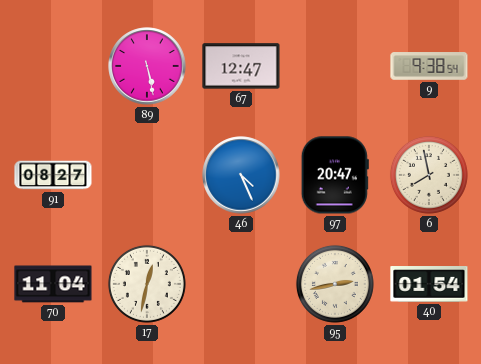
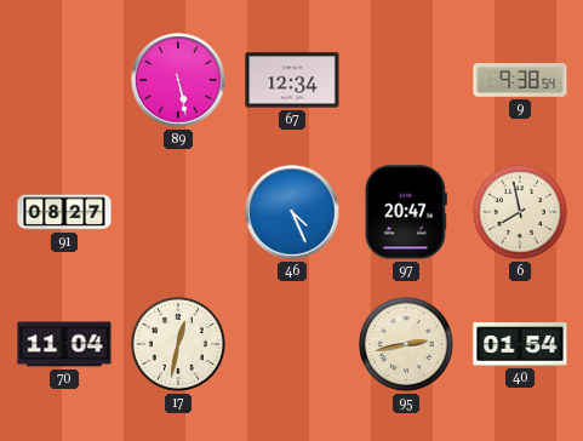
67: 12:47 -> 12:34
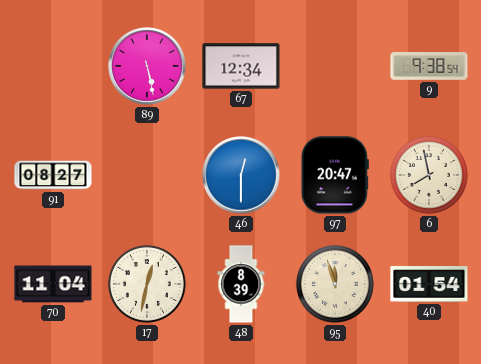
46: 4:26 -> 12:30
48: none -> 8:39
95: 2:43 -> 11:57
